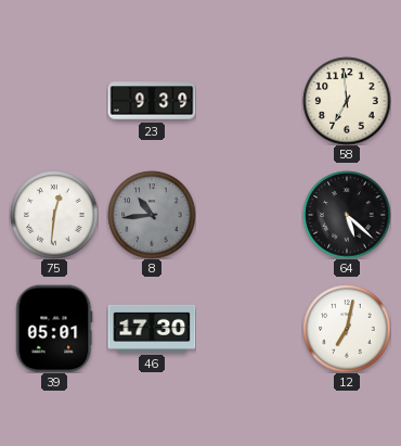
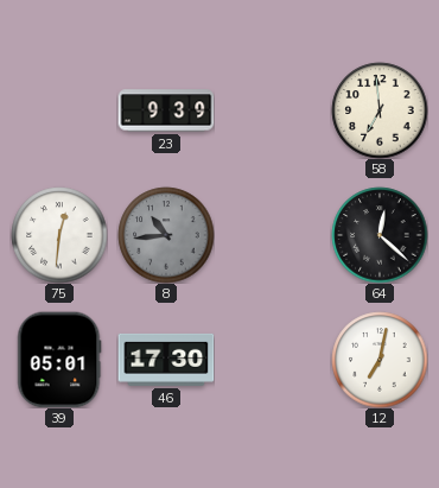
64: 5:22 -> 12:22
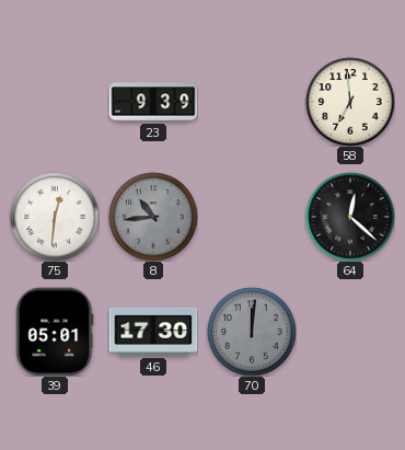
70: none -> 12:01
12: 7:02 -> none
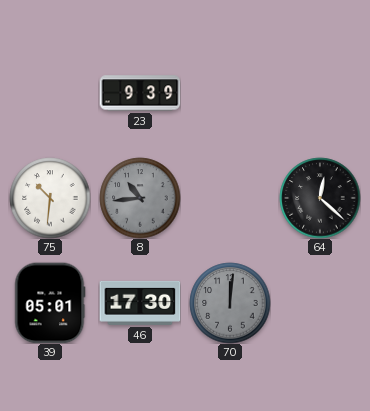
58: 6:59 -> none
75: 12:31 -> 10:31
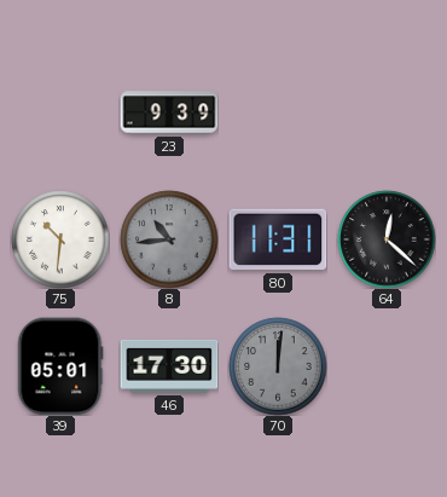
80: none -> 11:31
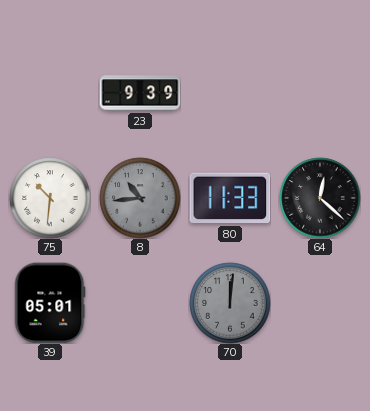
80: 11:31 -> 11:33
46: 17:30 -> none
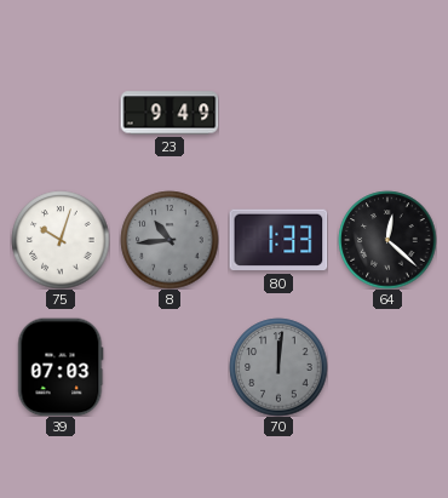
23: 9:39 -> 9:49
75: 10:31 -> 10:03
80: 11:33 -> 1:33
39: 05:01 -> 07:03
